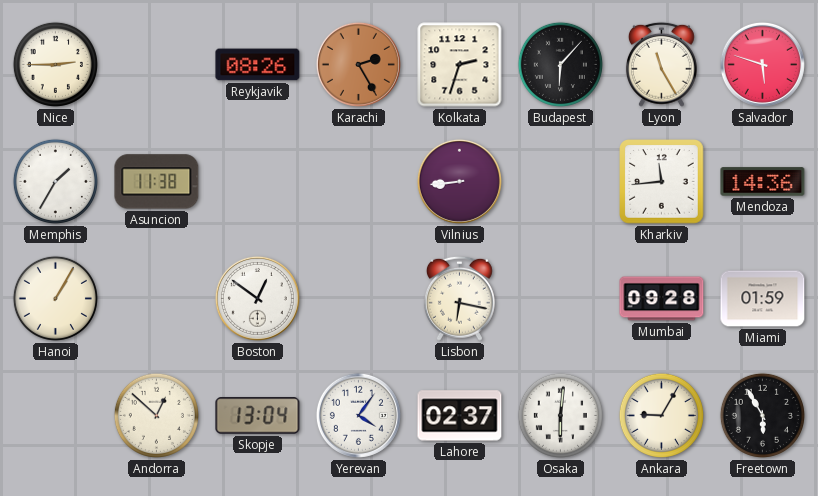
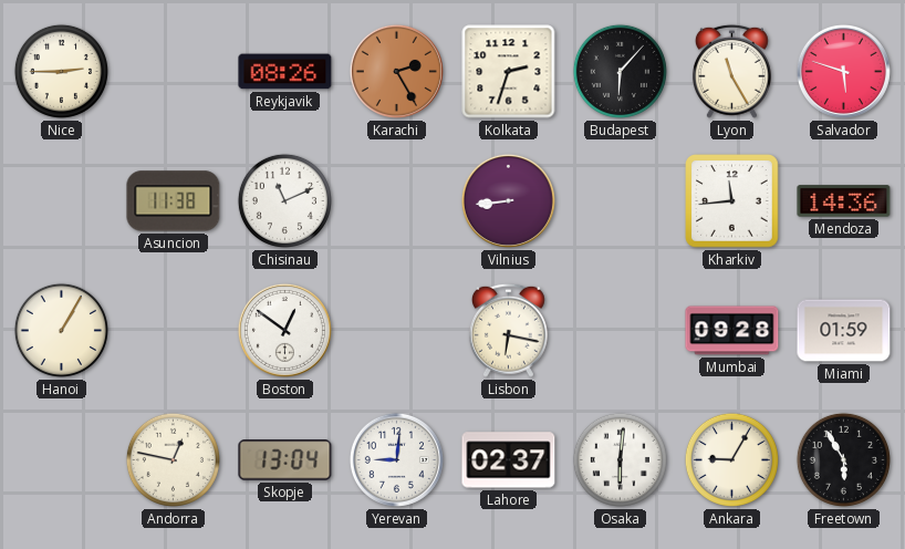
Memphis: 1:35 -> none
Chisinau: none -> 11:11
Andorra: 12:52 -> 12:47
Yerevan: 4:06 -> 9:01
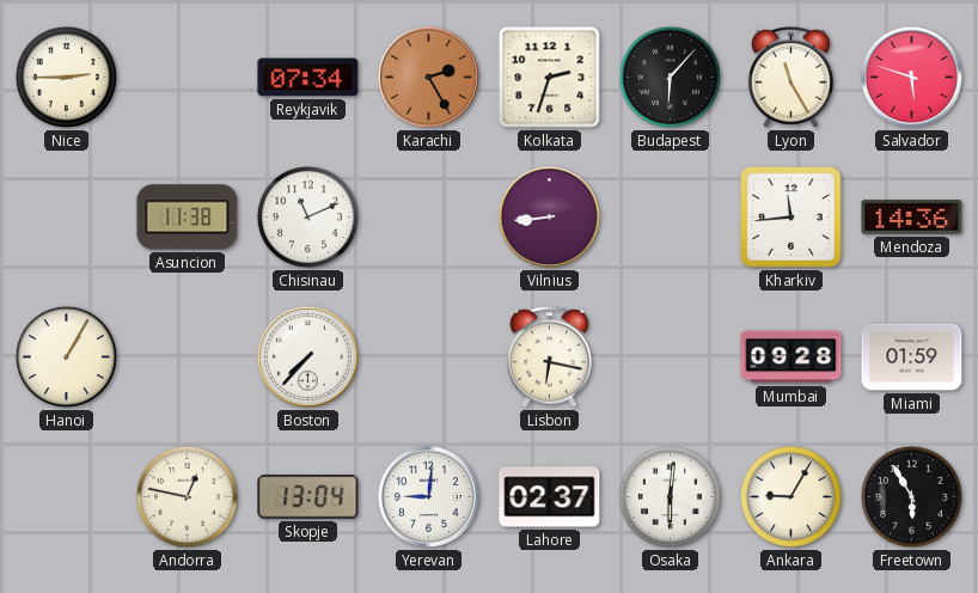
Reykjavik: 08:26 -> 07:34
Boston: 12:51 -> 7:37
